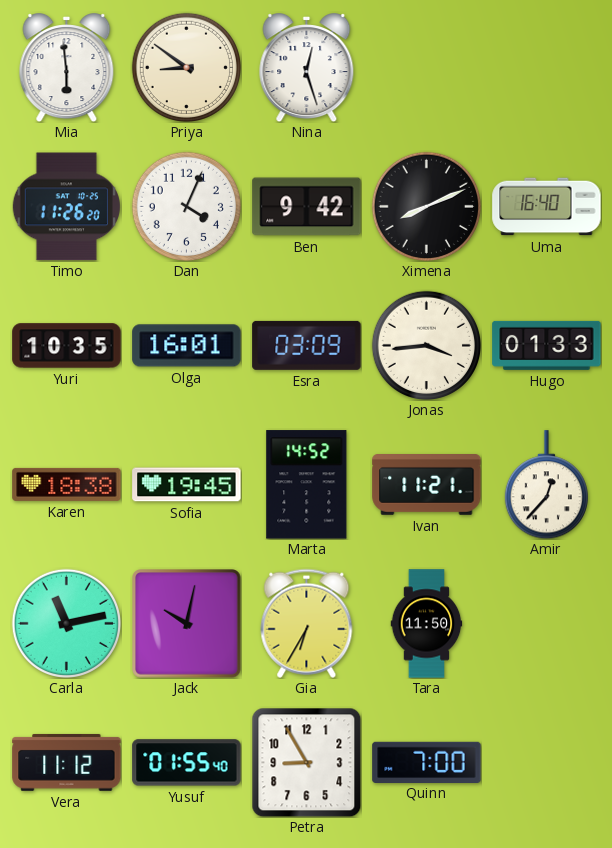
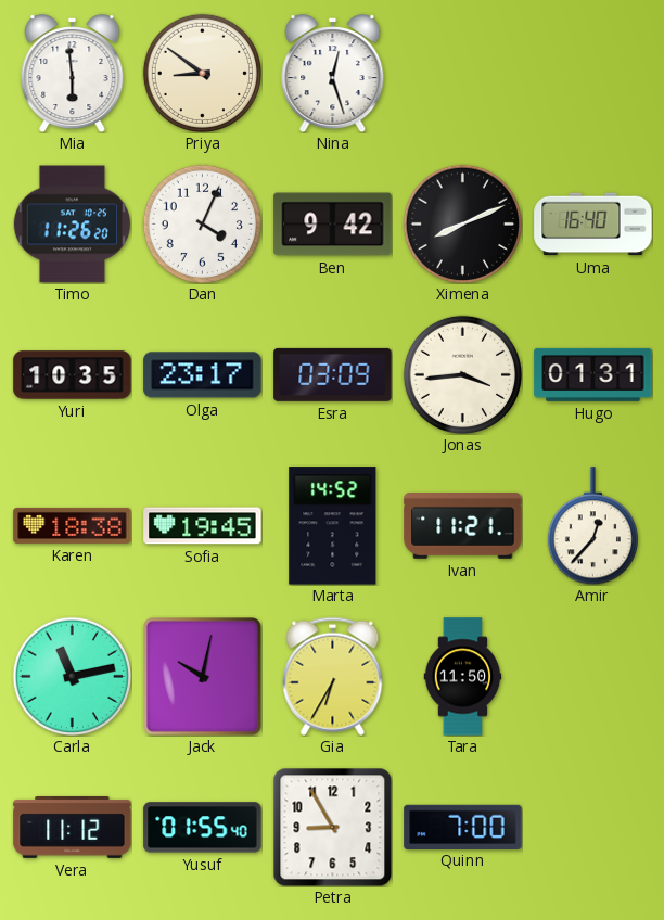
Olga: 16:01 -> 23:17
Hugo: 01:33 -> 01:31
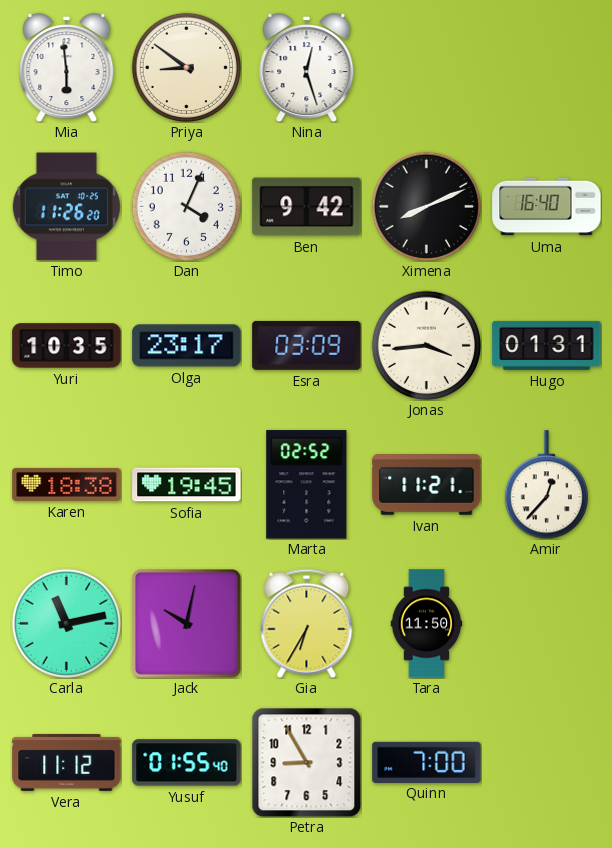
Marta: 14:52 -> 02:52
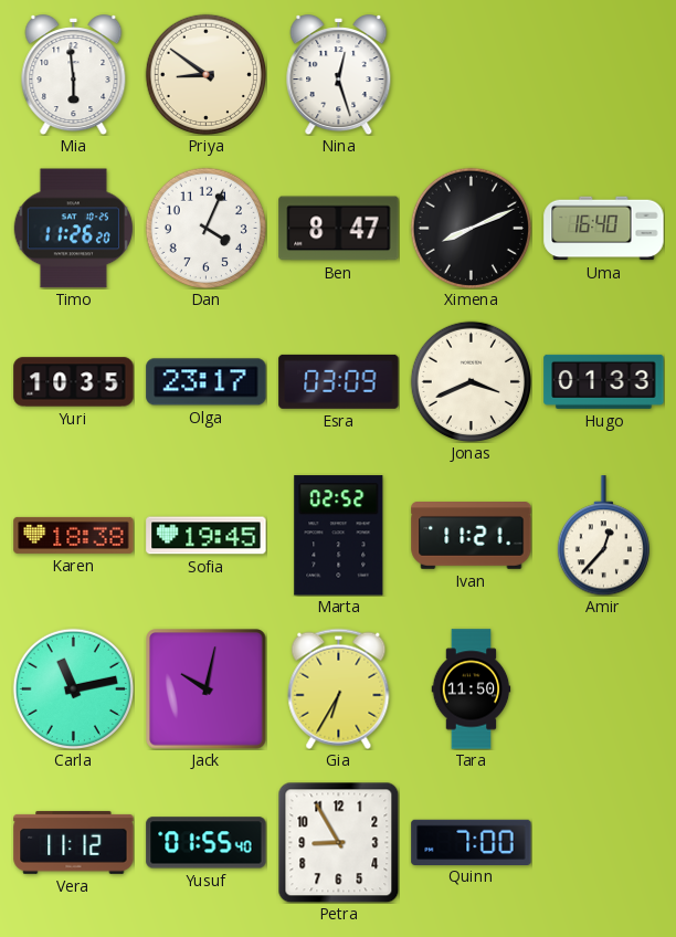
Ben: 9:42 -> 8:47
Jonas: 3:44 -> 3:41
Hugo: 01:31 -> 01:33
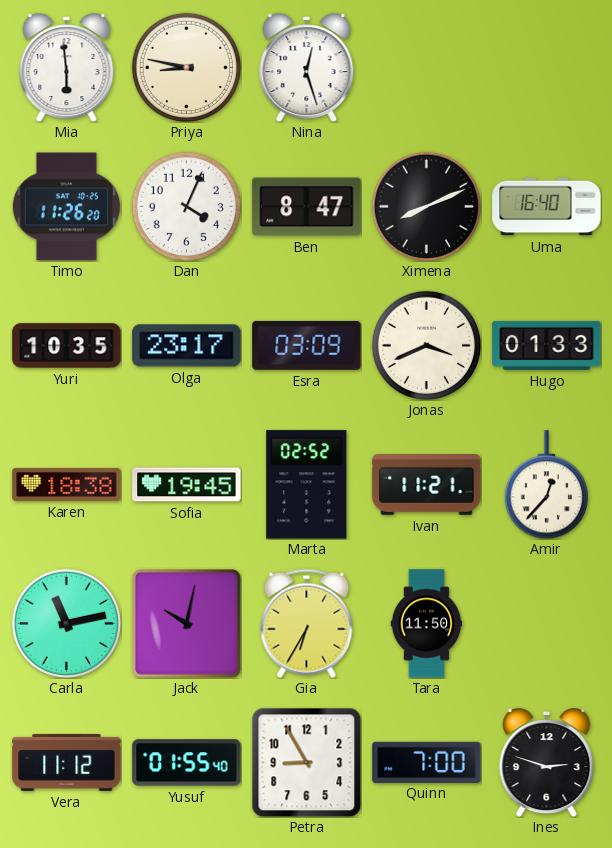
Priya: 8:51 -> 8:47
Ines: none -> 2:48
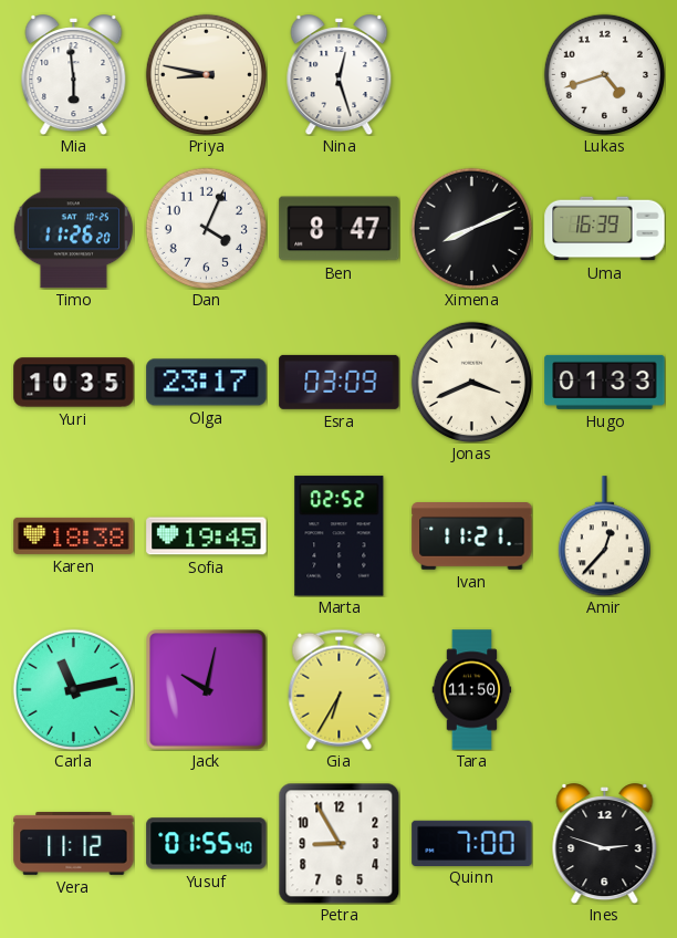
Lukas: none -> 4:42
Uma: 16:40 -> 16:39
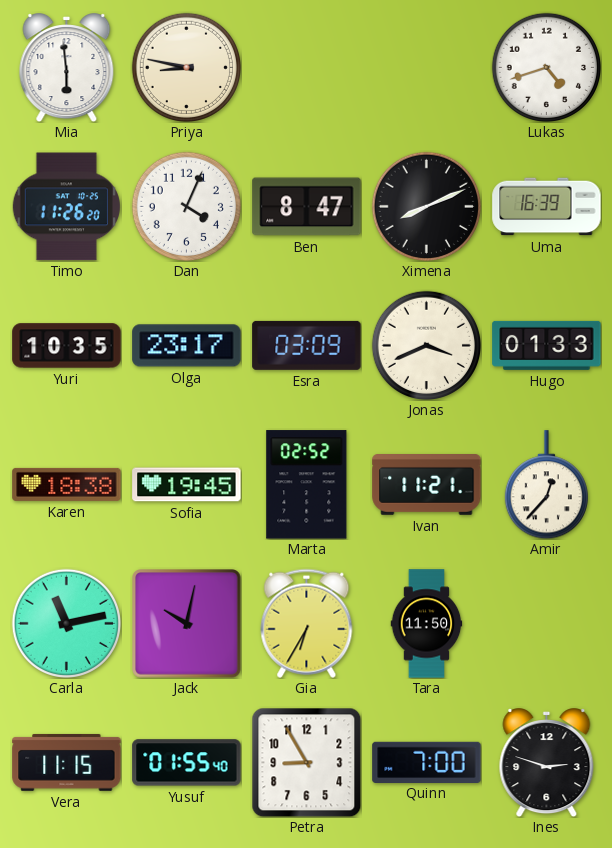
Nina: 12:27 -> none
Vera: 11:12 -> 11:15
